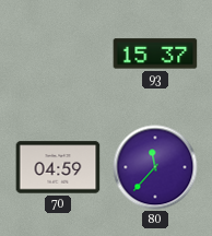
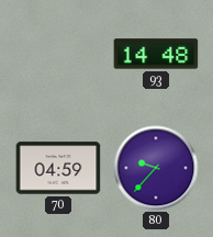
93: 15:37 -> 14:48
80: 11:37 -> 9:37
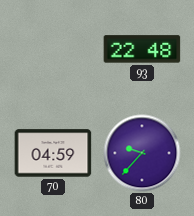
93: 14:48 -> 22:48
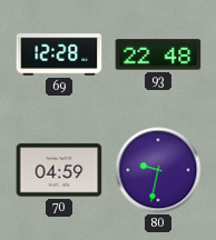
69: none -> 12:28
80: 9:37 -> 9:32
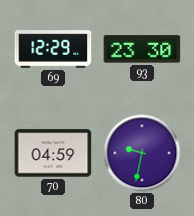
69: 12:28 -> 12:29
93: 22:48 -> 23:30
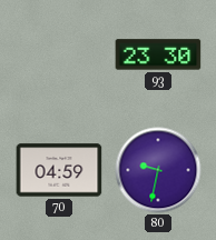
69: 12:29 -> none
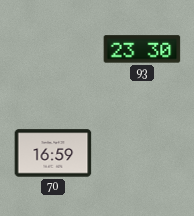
70: 04:59 -> 16:59
80: 9:32 -> none
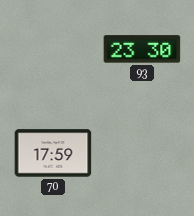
70: 16:59 -> 17:59
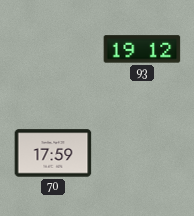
93: 23:30 -> 19:12
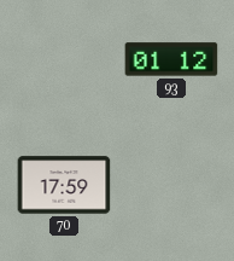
93: 19:12 -> 01:12
